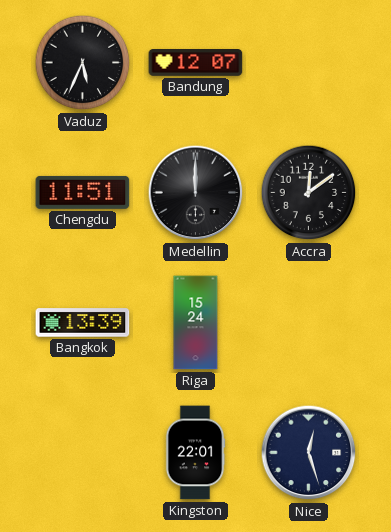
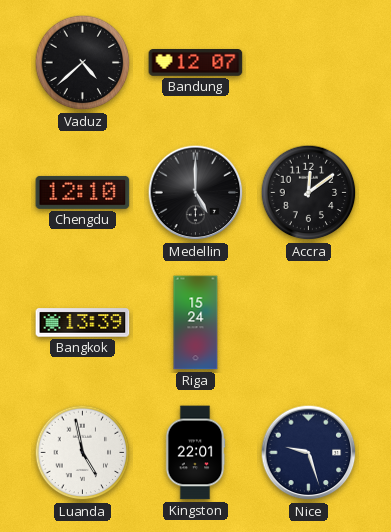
Vaduz: 5:34 -> 4:38
Chengdu: 11:51 -> 12:10
Medellin: 12:00 -> 5:00
Luanda: none -> 4:58
Nice: 12:27 -> 9:27
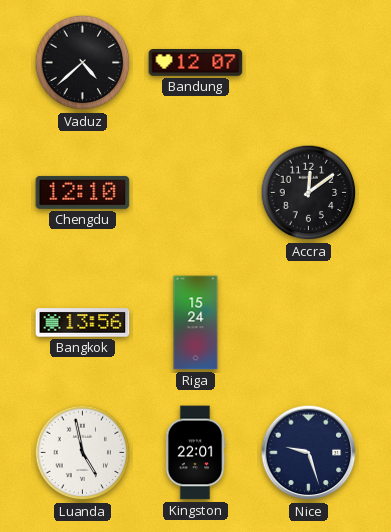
Medellin: 5:00 -> none
Bangkok: 13:39 -> 13:56
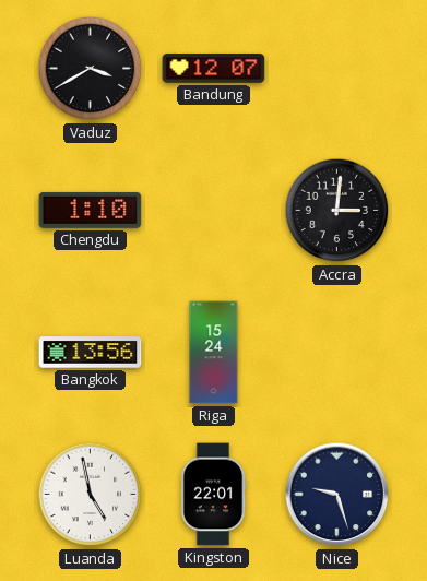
Vaduz: 4:38 -> 3:40
Chengdu: 12:10 -> 1:10
Accra: 12:09 -> 3:01
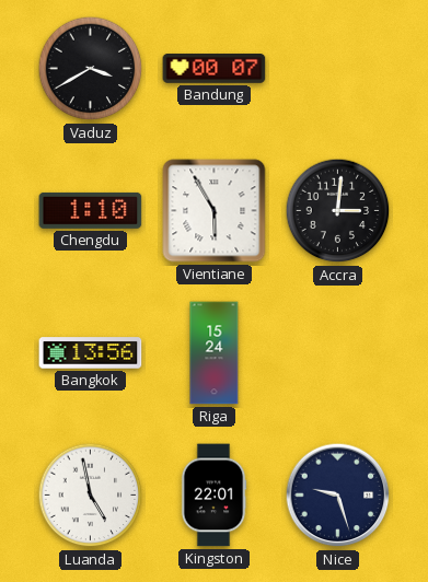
Bandung: 12:07 -> 00:07
Vientiane: none -> 5:55
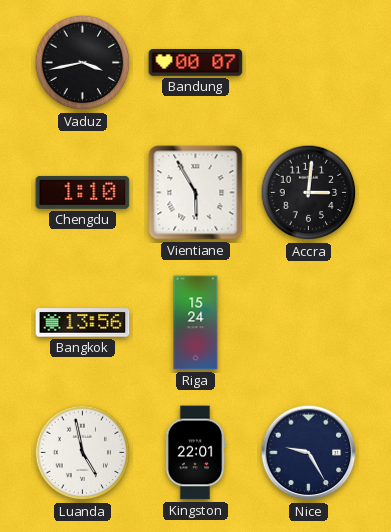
Vaduz: 3:40 -> 3:43
Nice: 9:27 -> 9:25
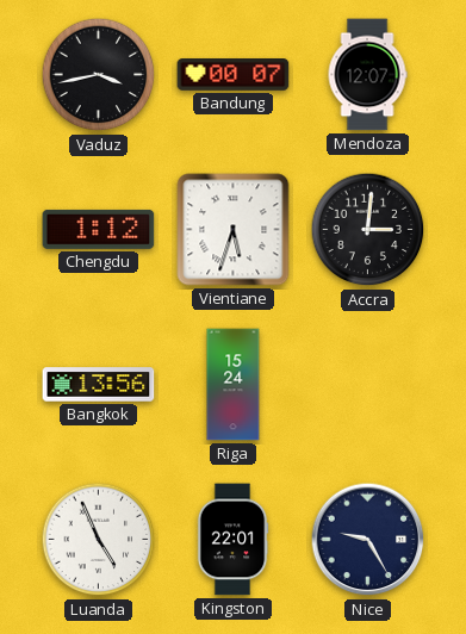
Mendoza: none -> 12:07
Chengdu: 1:10 -> 1:12
Vientiane: 5:55 -> 5:33
Luanda: 4:58 -> 4:56
